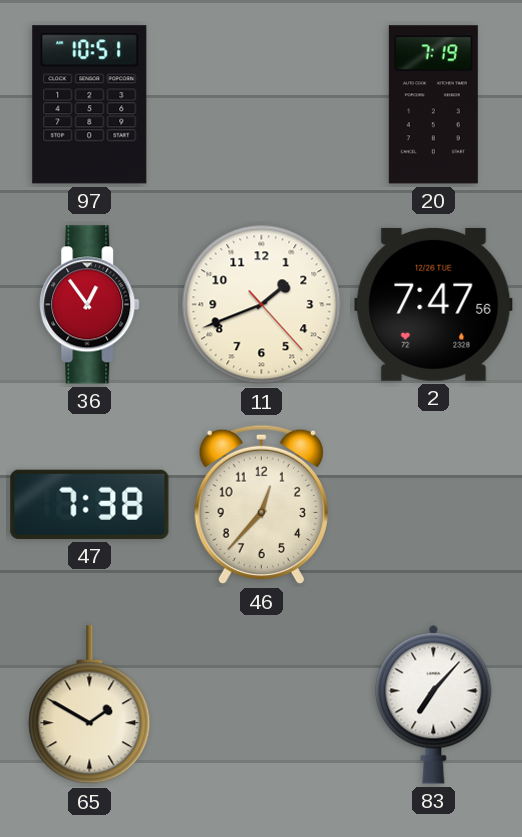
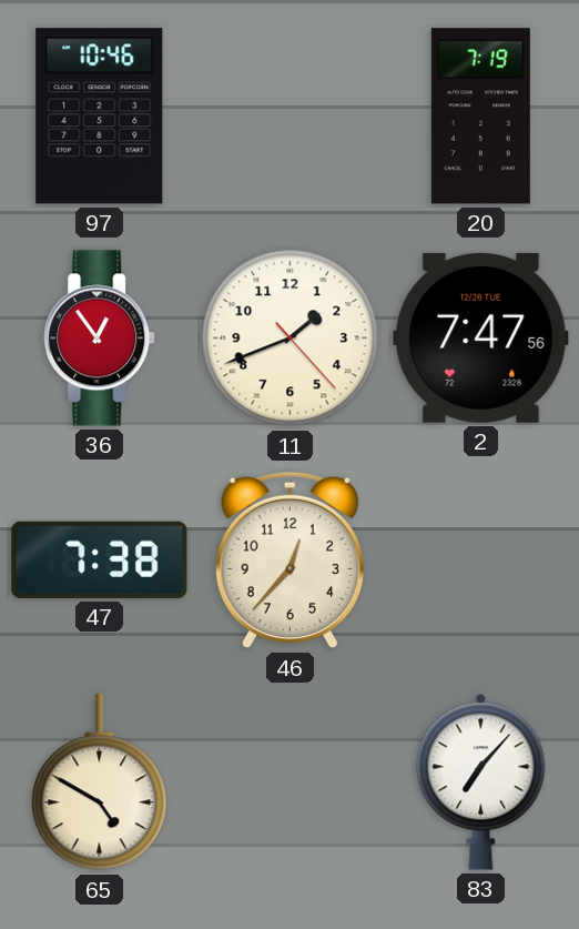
97: 10:51 -> 10:46
65: 1:50 -> 4:50
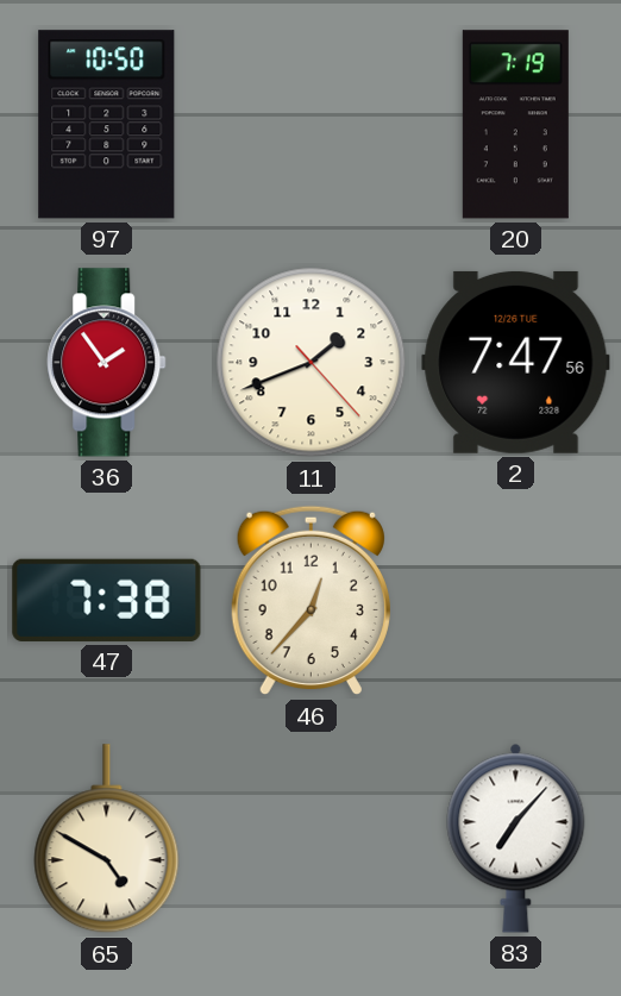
97: 10:46 -> 10:50
36: 12:54 -> 1:54
